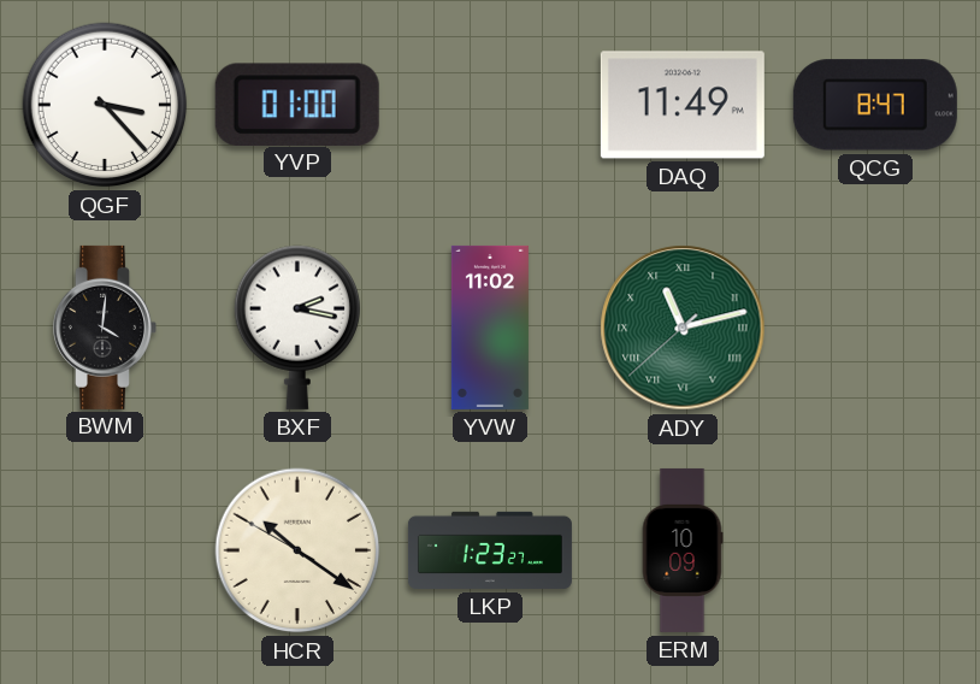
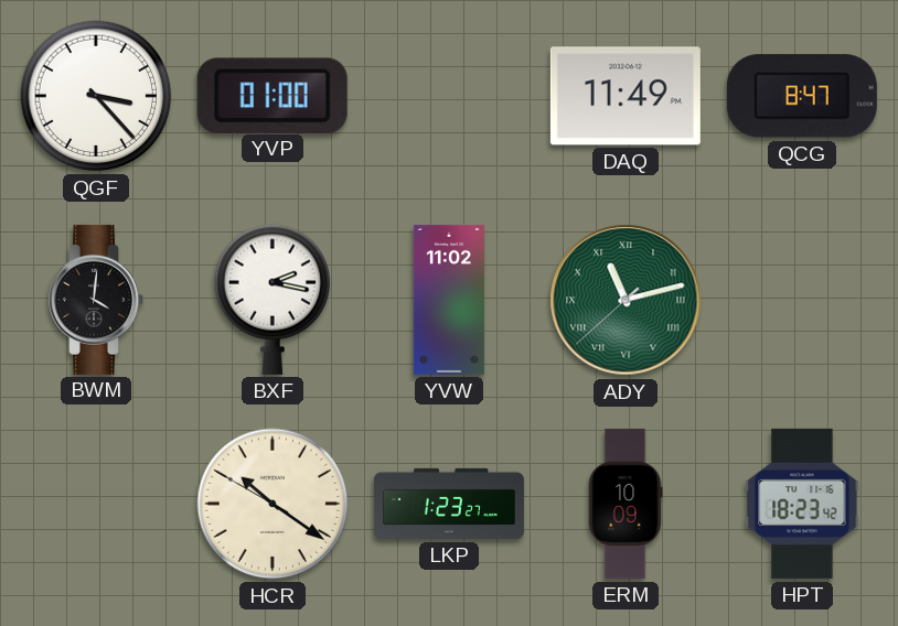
HPT: none -> 18:23
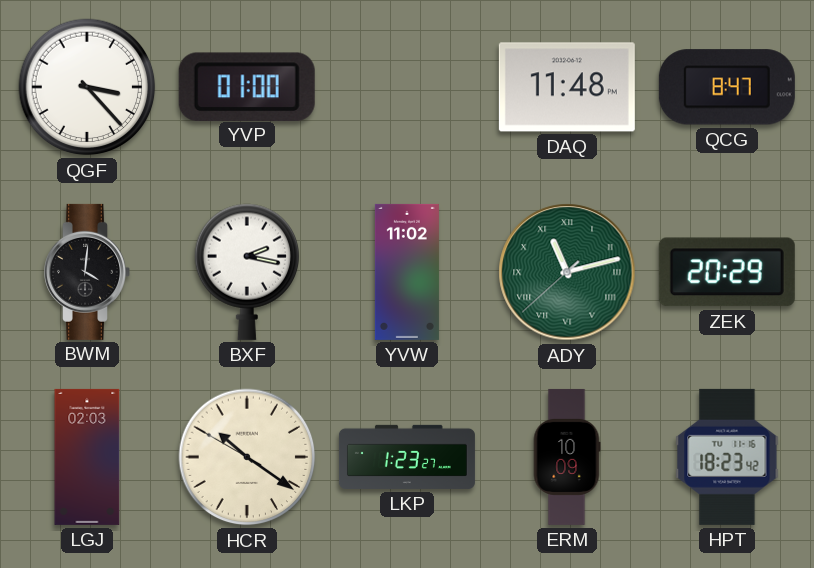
DAQ: 11:49 -> 11:48
ZEK: none -> 20:29
LGJ: none -> 02:03
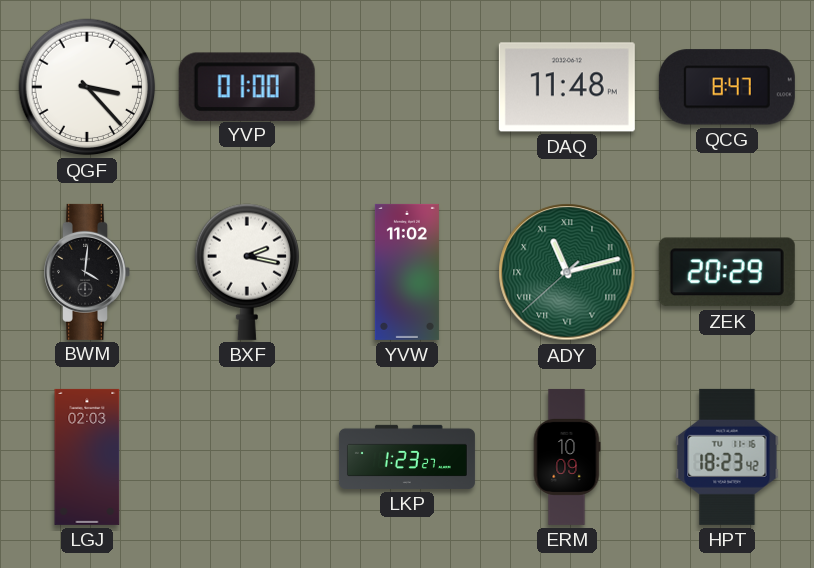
HCR: 10:20 -> none
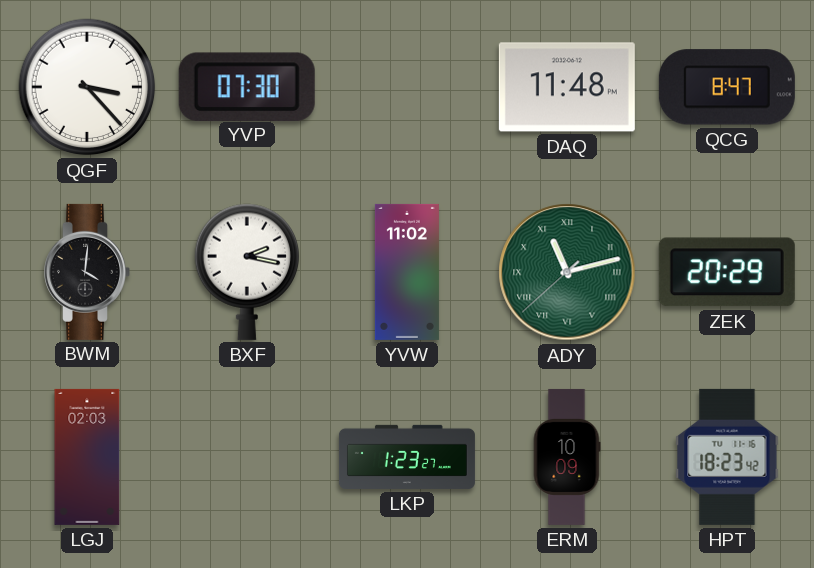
YVP: 01:00 -> 07:30
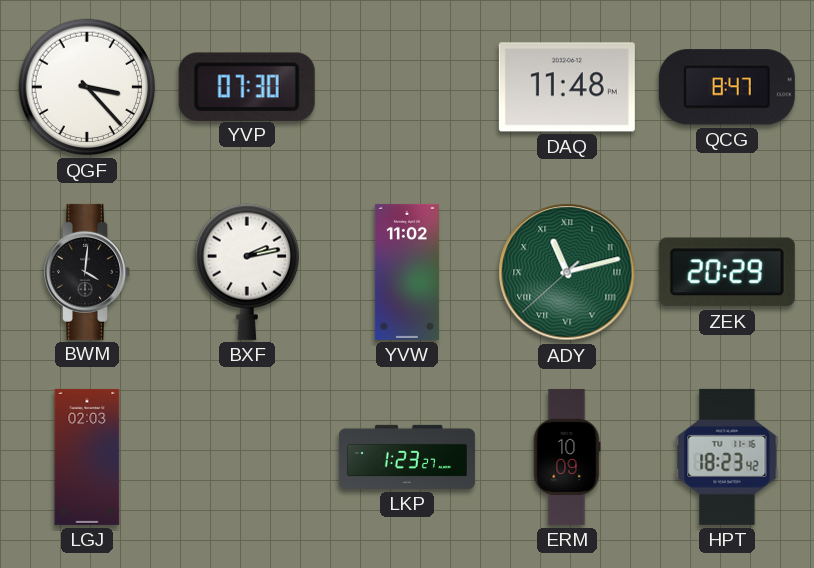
BXF: 2:17 -> 2:13
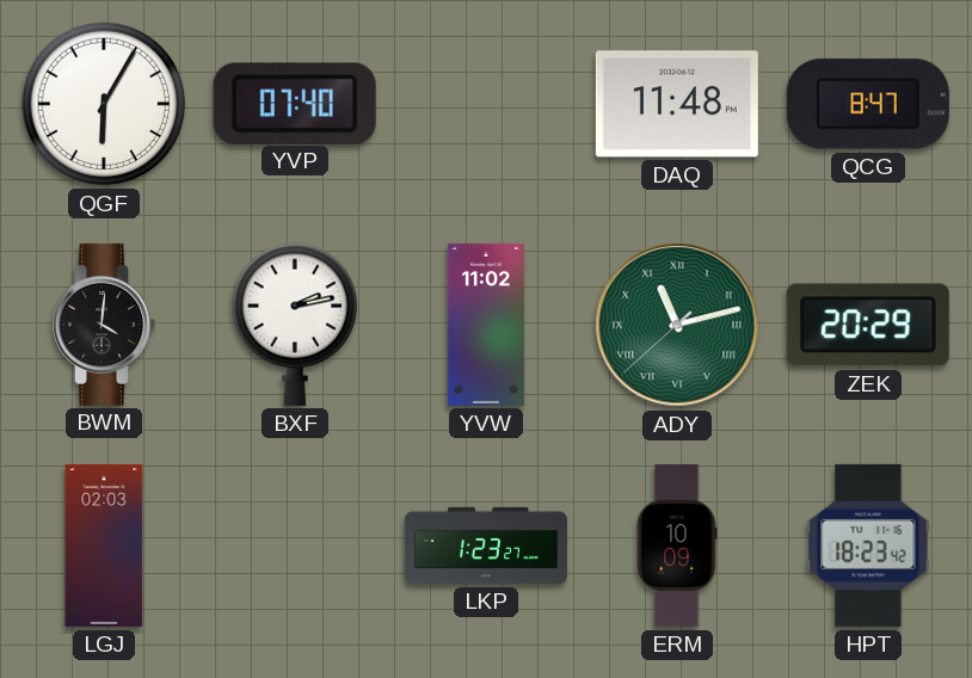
QGF: 3:23 -> 6:05
YVP: 07:30 -> 07:40
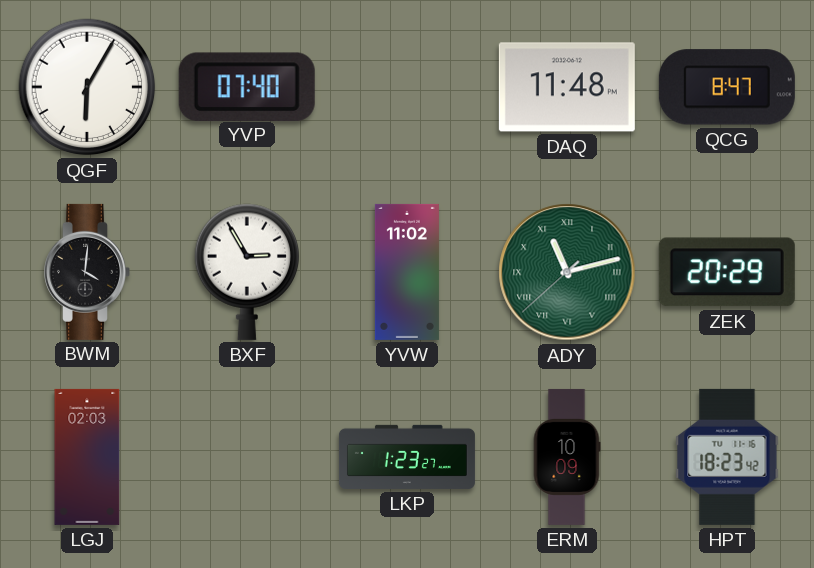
BXF: 2:13 -> 2:55
